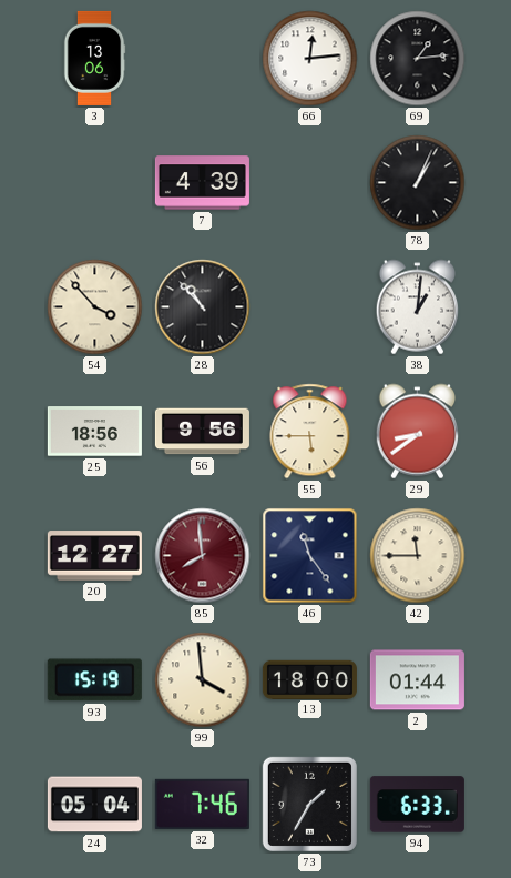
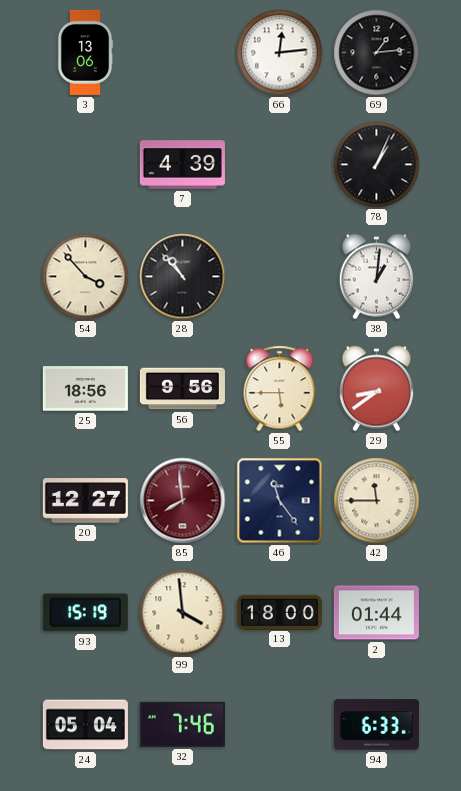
73: 1:35 -> none
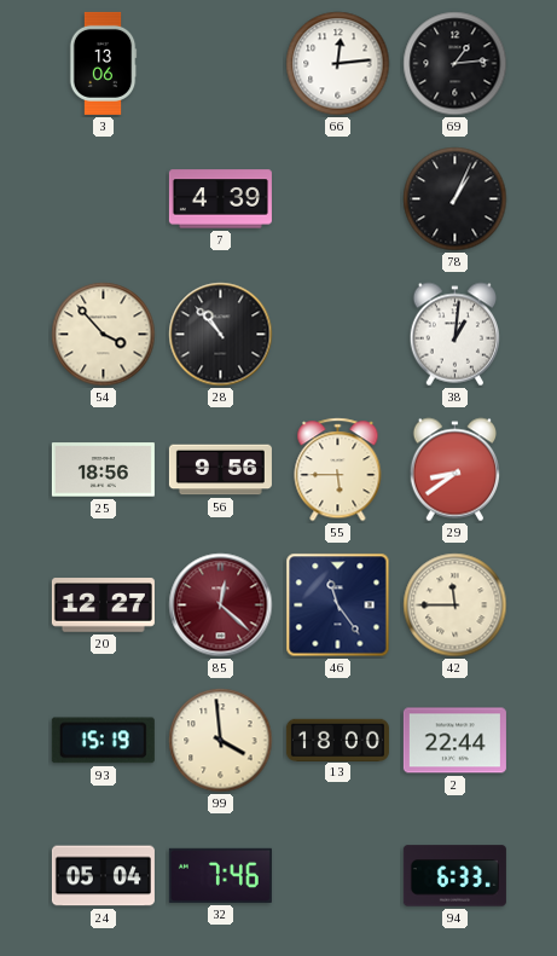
85: 7:59 -> 12:22
2: 01:44 -> 22:44
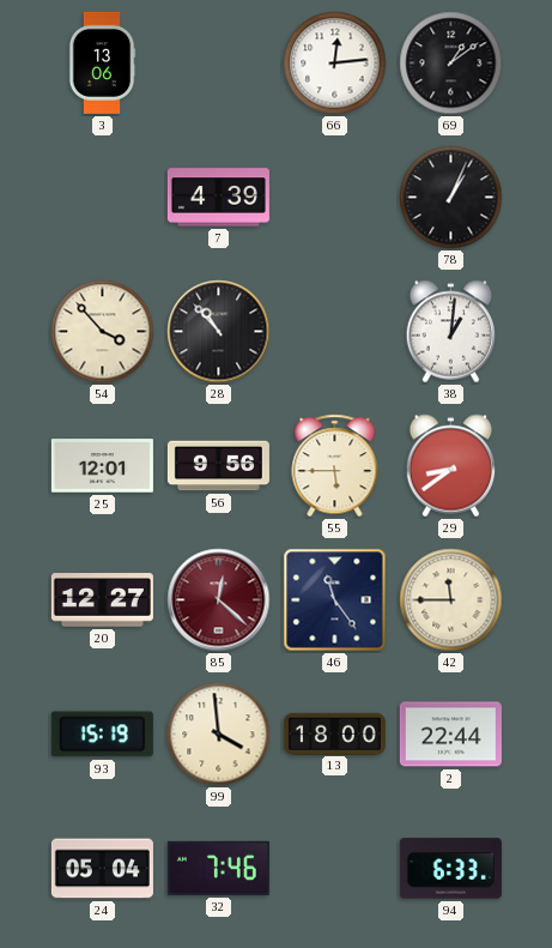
69: 1:14 -> 1:09
25: 18:56 -> 12:01
